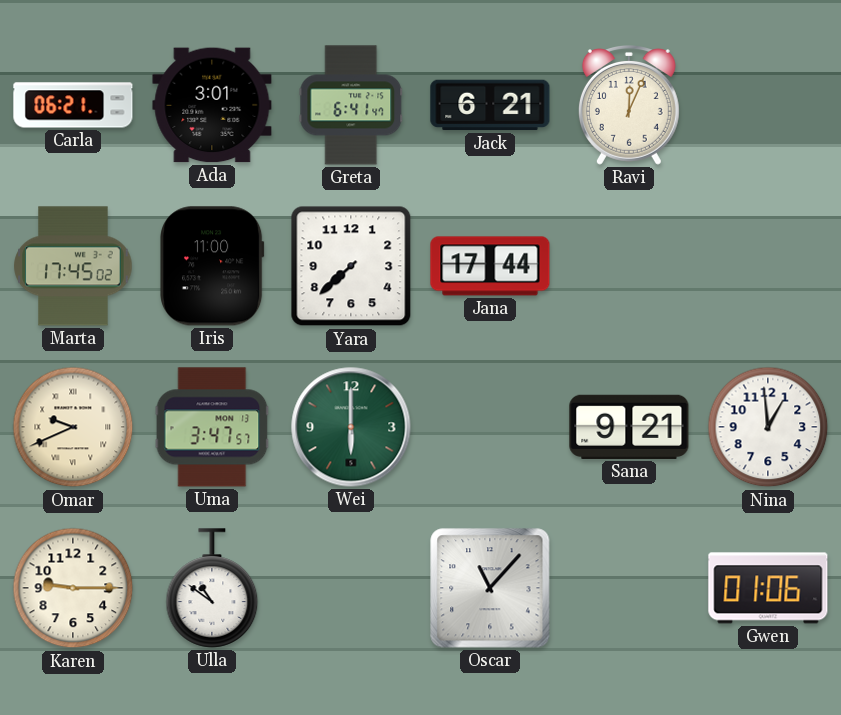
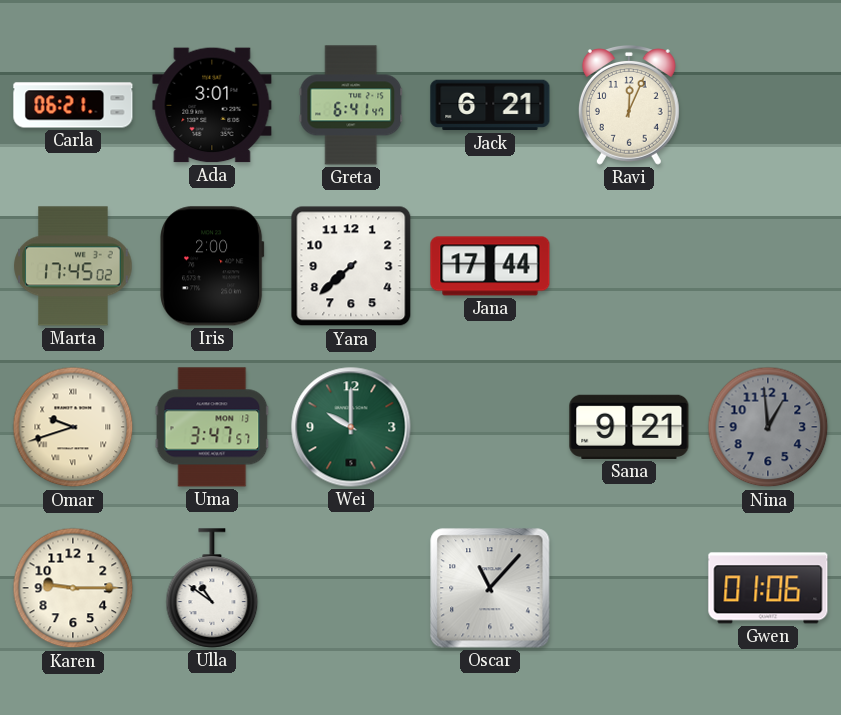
Iris: 11:00 -> 2:00
Omar: 9:41 -> 9:42
Wei: 6:00 -> 10:00
Nina dial: white -> grey
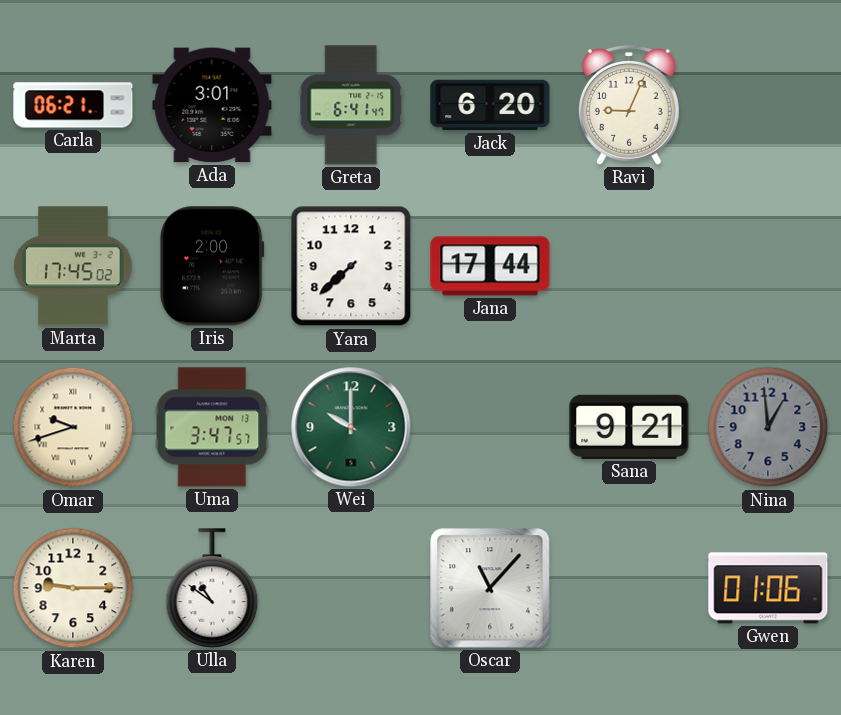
Jack: 6:21 -> 6:20
Ravi: 12:04 -> 9:04
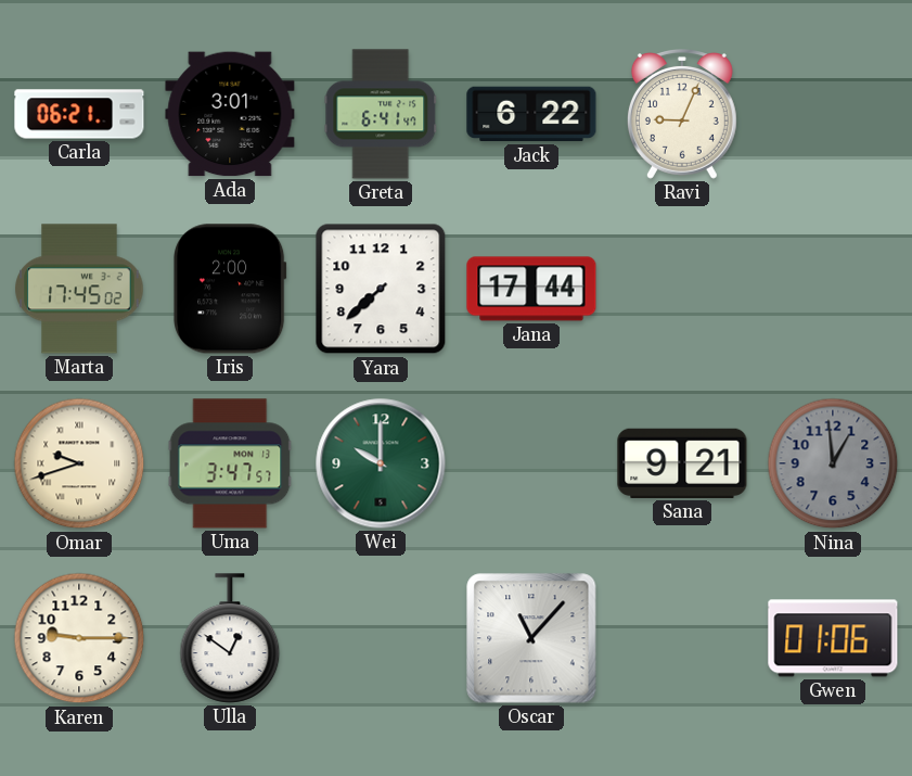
Jack: 6:20 -> 6:22
Ulla: 10:51 -> 12:51
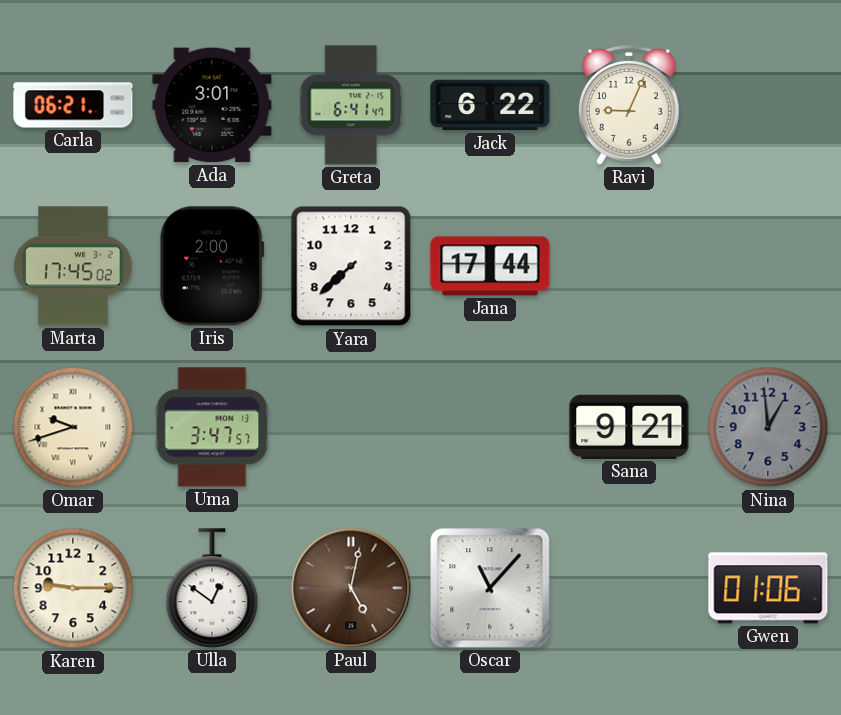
Wei: 10:00 -> none
Paul: none -> 5:02
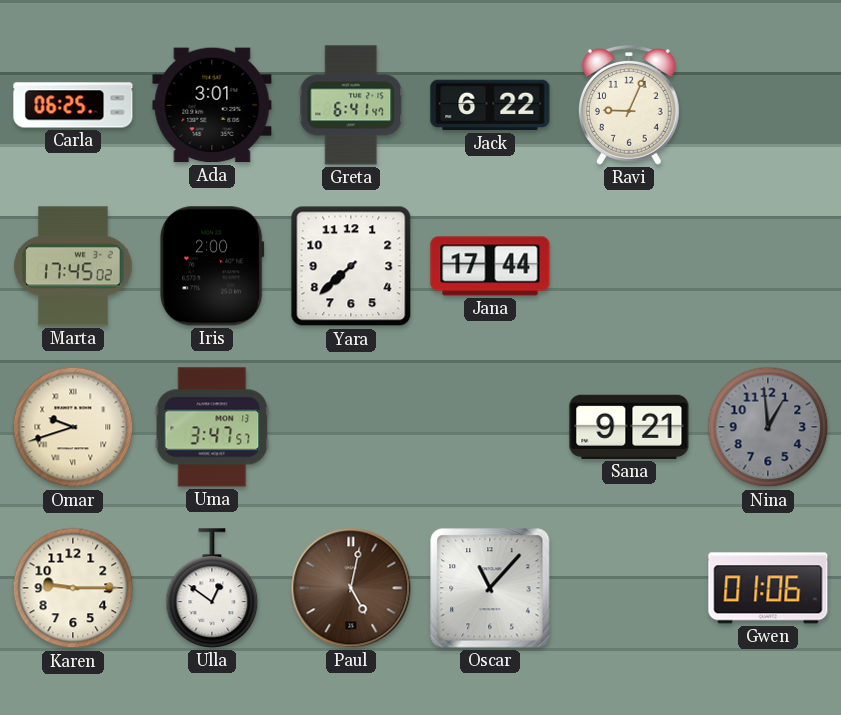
Carla: 06:21 -> 06:25
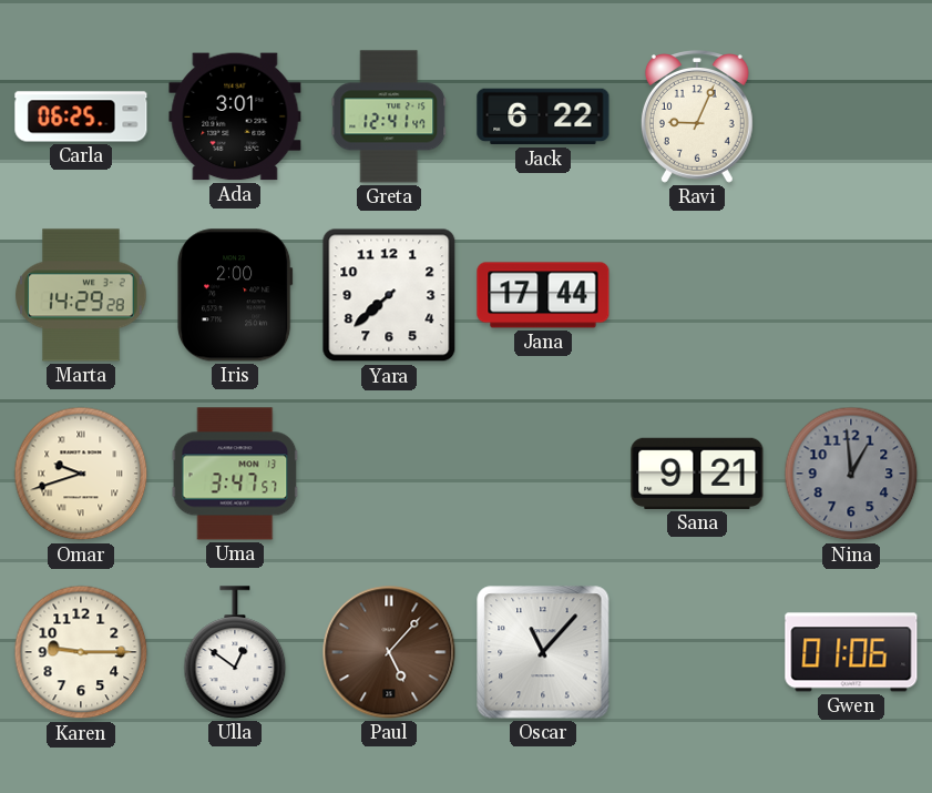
Greta: 6:41 -> 12:41
Marta: 17:45 -> 14:29
Paul: 5:02 -> 5:07
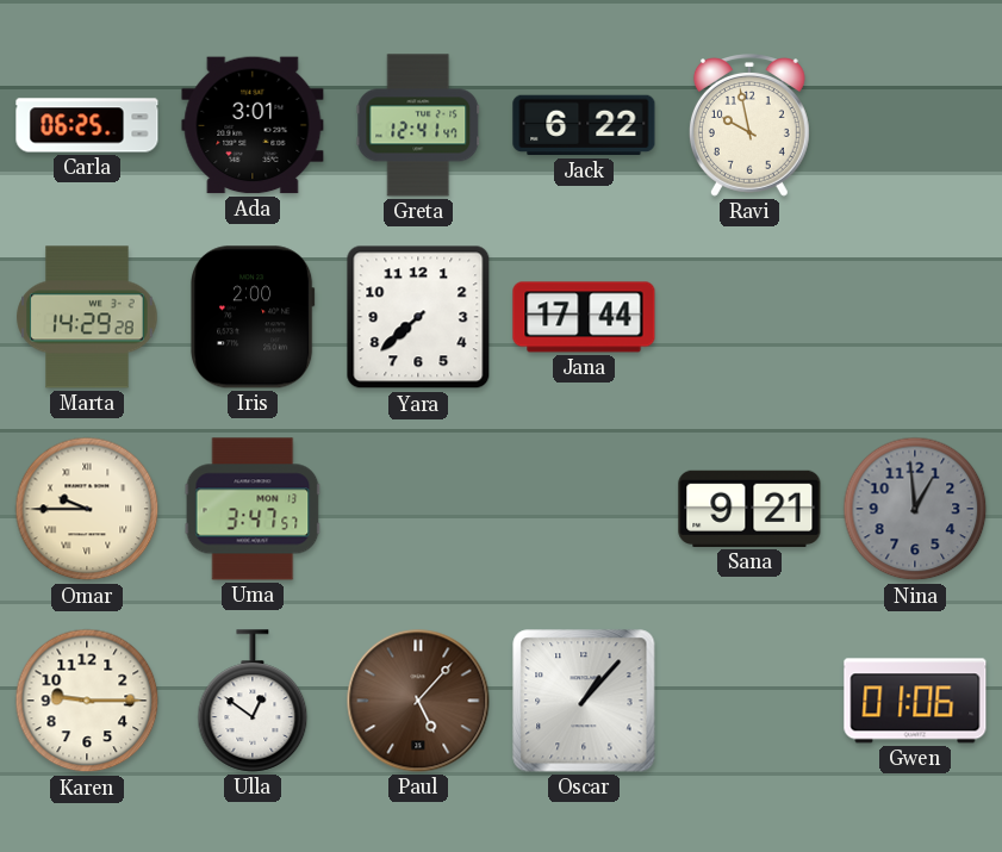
Ravi: 9:04 -> 9:58
Omar: 9:42 -> 9:45
Oscar: 11:07 -> 1:07
